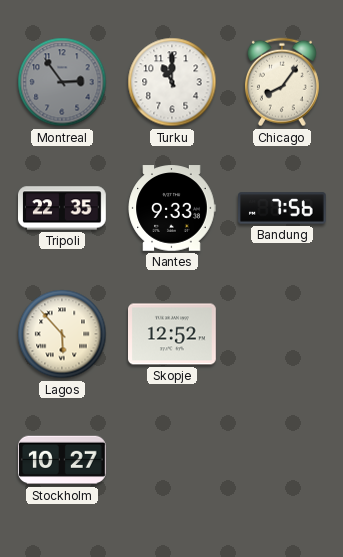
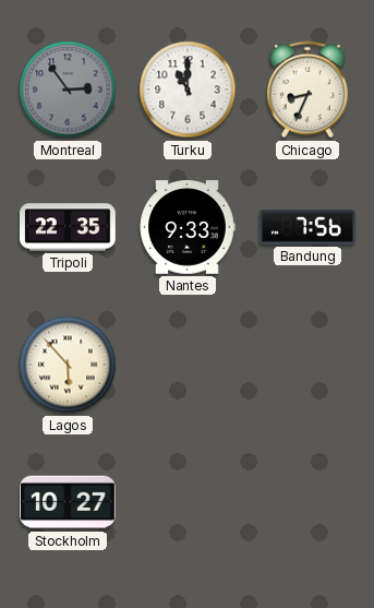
Chicago: 8:06 -> 8:34
Skopje: 12:52 -> none
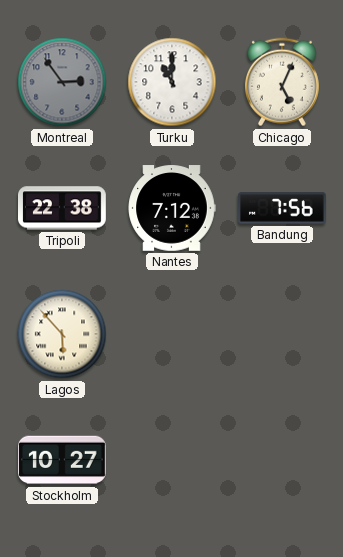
Chicago: 8:34 -> 5:04
Tripoli: 22:35 -> 22:38
Nantes: 9:33 -> 7:12
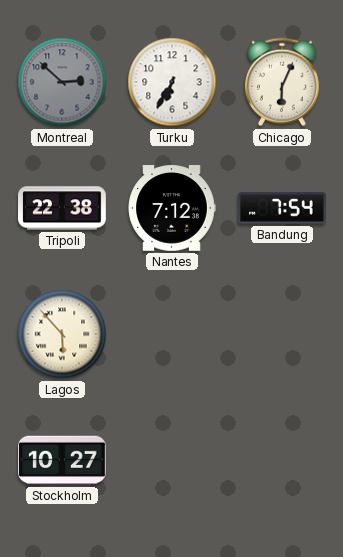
Montreal: 2:54 -> 2:52
Turku: 11:00 -> 6:35
Chicago: 5:04 -> 6:04
Bandung: 7:56 -> 7:54
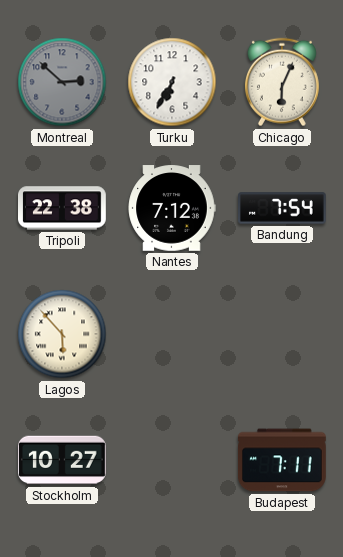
Budapest: none -> 7:11
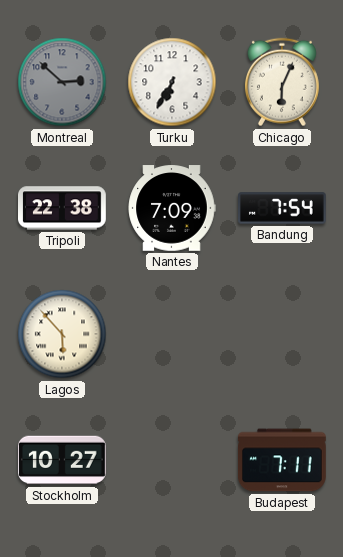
Nantes: 7:12 -> 7:09
